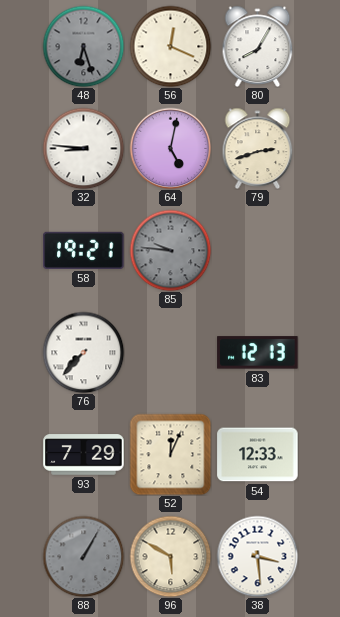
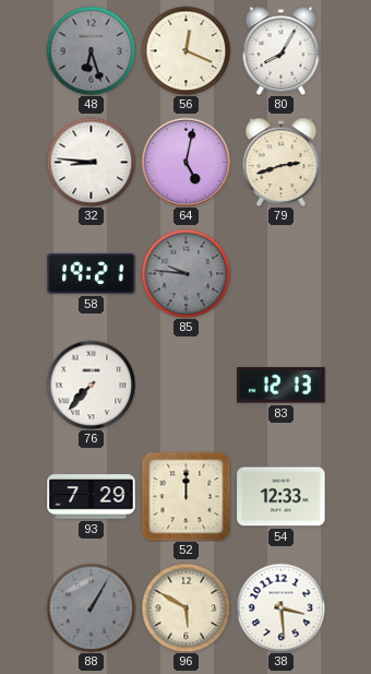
52: 12:04 -> 12:00
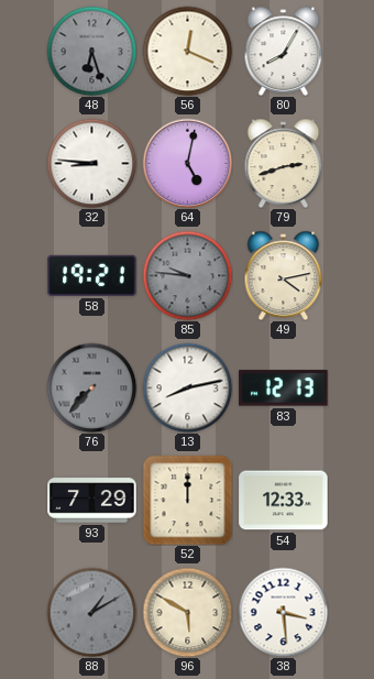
49: none -> 4:13
76 dial: white -> grey
13: none -> 8:13
88: 1:05 -> 1:10
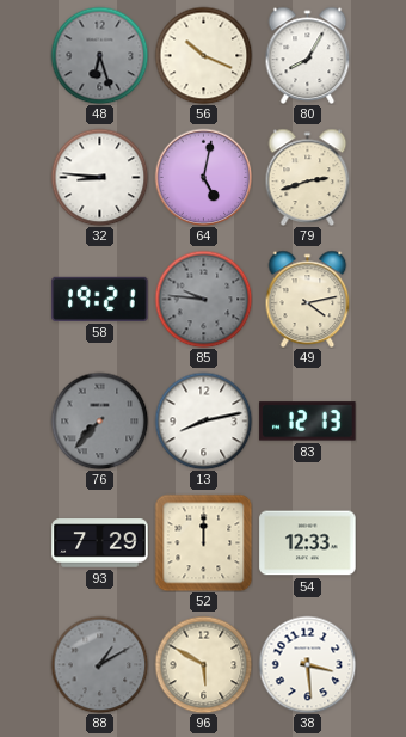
56: 12:19 -> 10:19
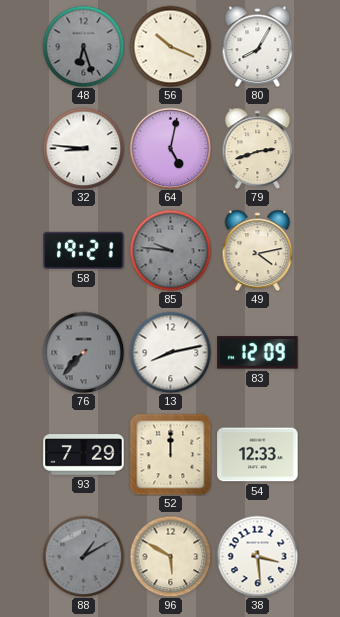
83: 12:13 -> 12:09
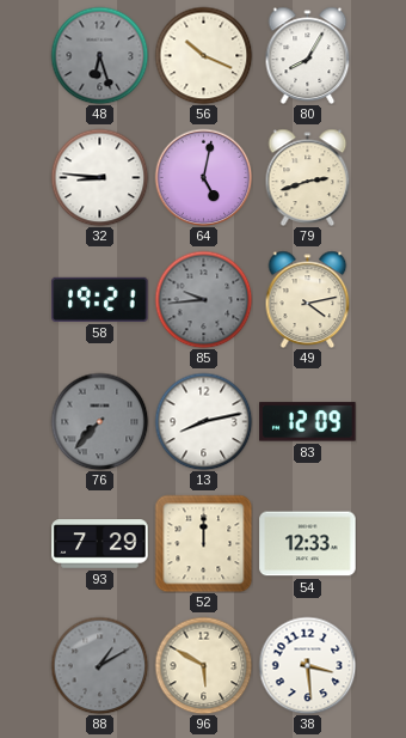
85: 9:46 -> 9:44
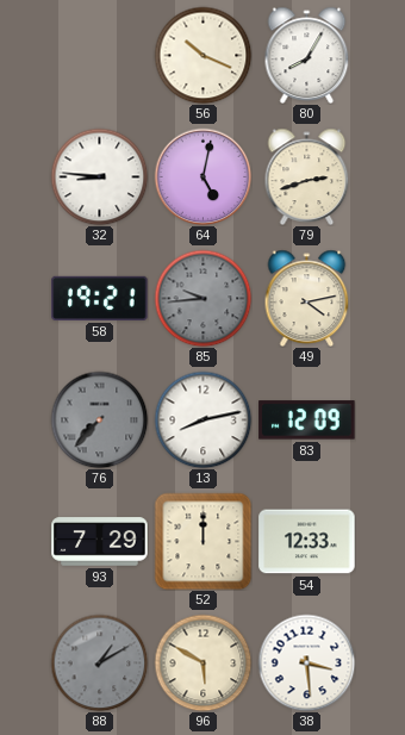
48: 6:27 -> none
